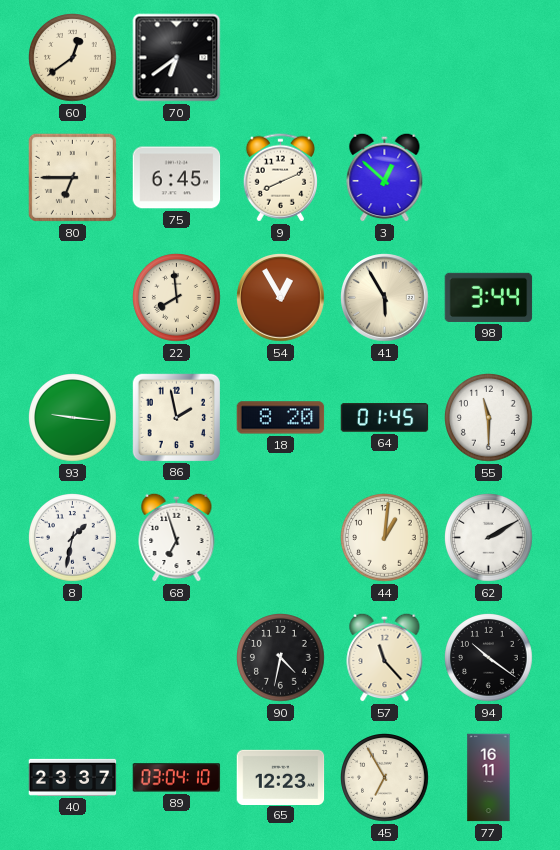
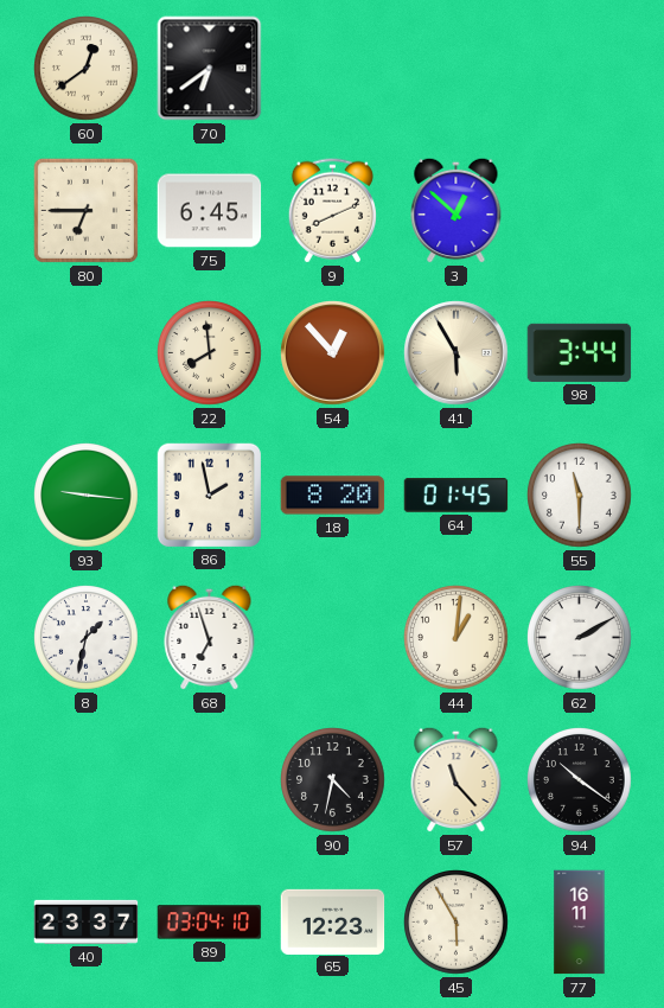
54: 12:55 -> 12:53
45: 6:55 -> 5:55
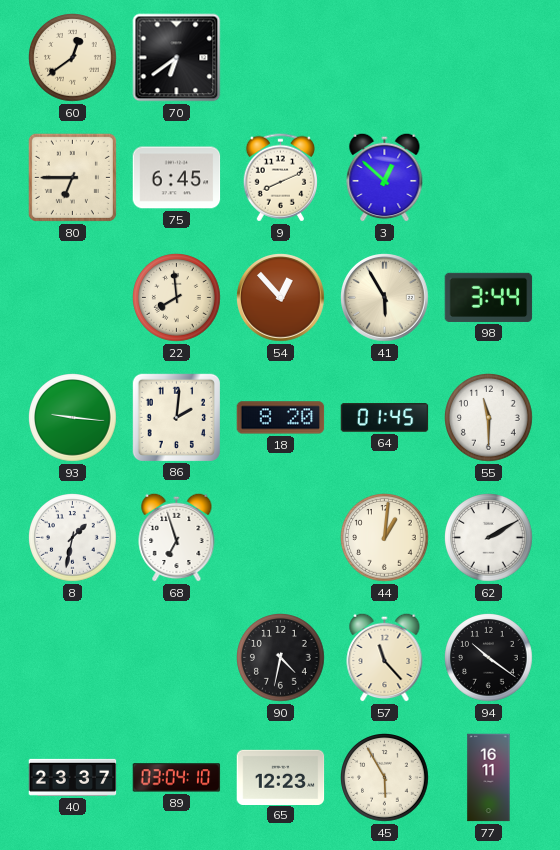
86: 1:58 -> 2:01
